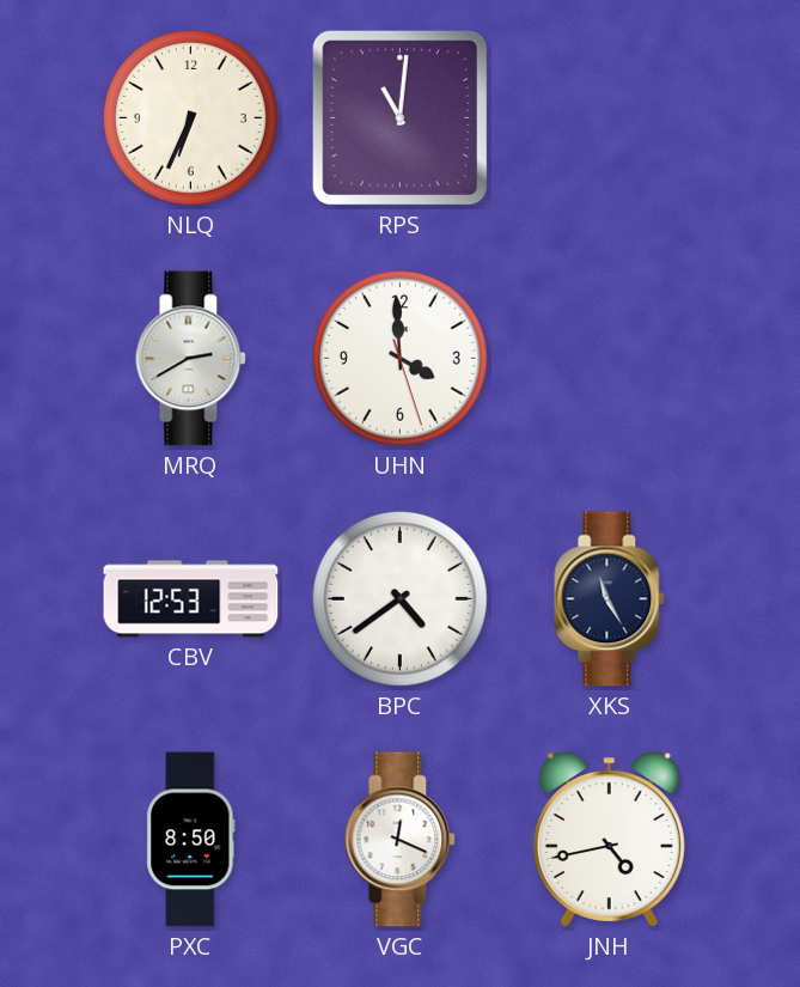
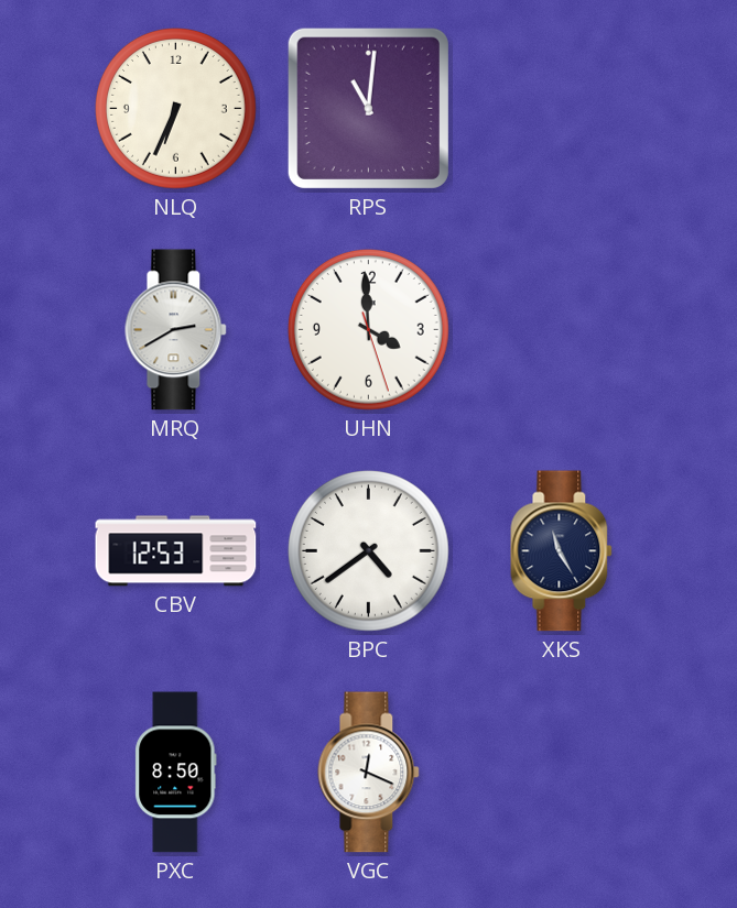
JNH: 4:43 -> none
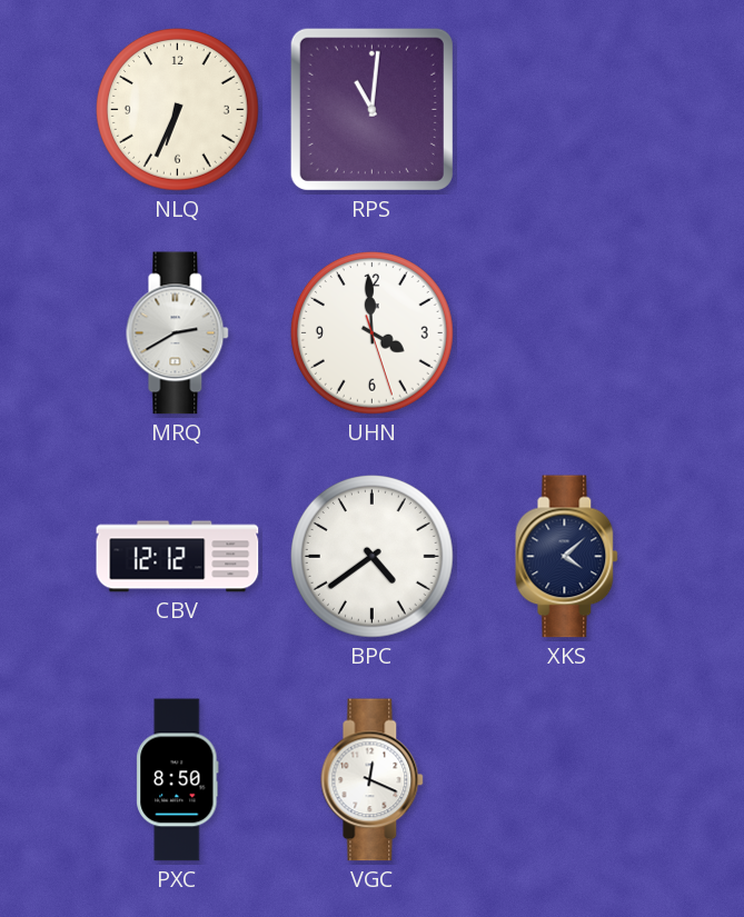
CBV: 12:53 -> 12:12
XKS: 11:25 -> 4:08
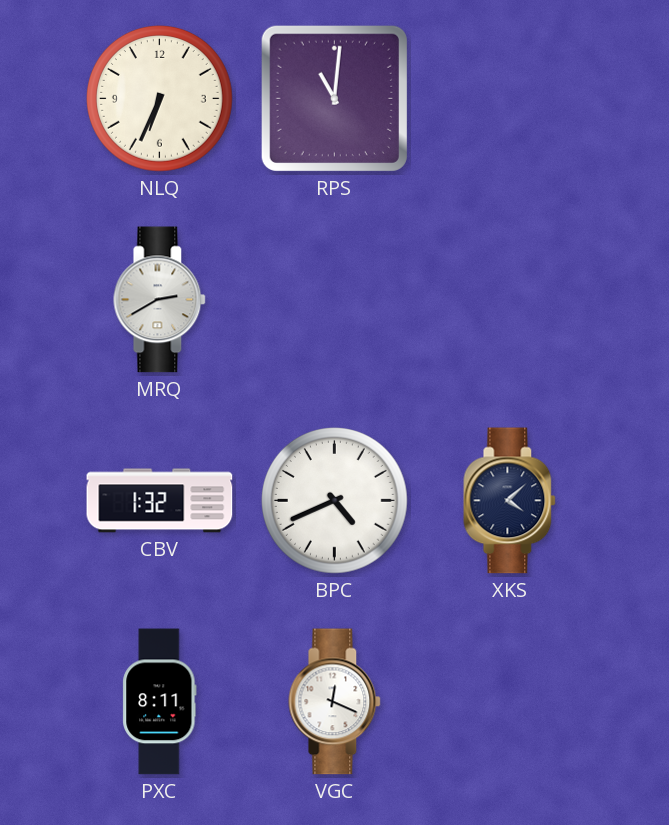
UHN: 3:59 -> none
CBV: 12:12 -> 1:32
BPC: 4:39 -> 4:41
PXC: 8:50 -> 8:11
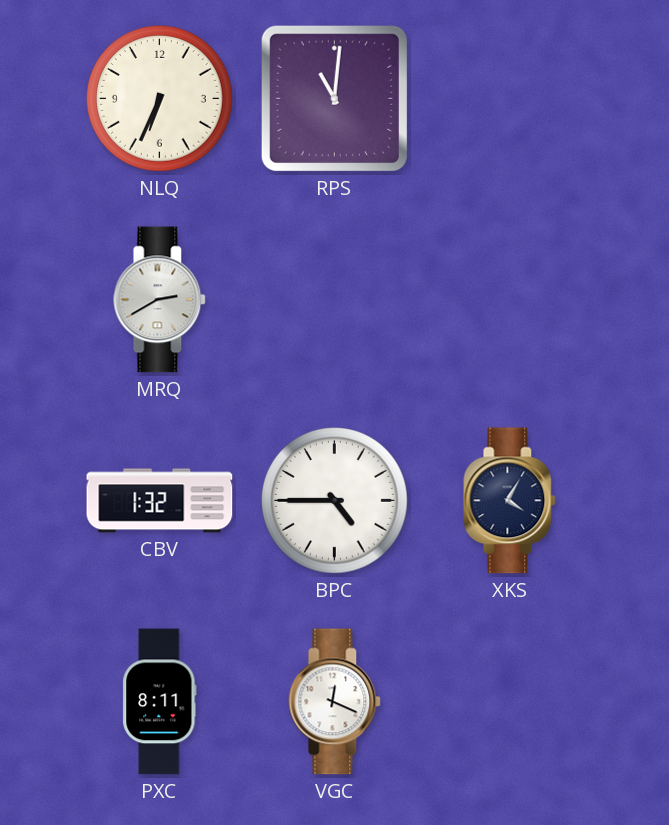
BPC: 4:41 -> 4:45
XKS: 4:08 -> 4:05
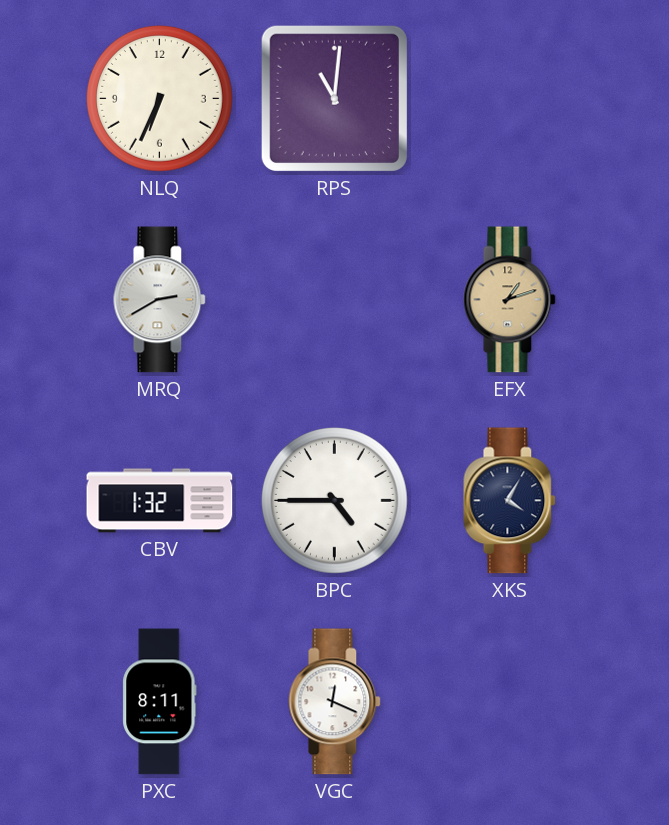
EFX: none -> 1:12
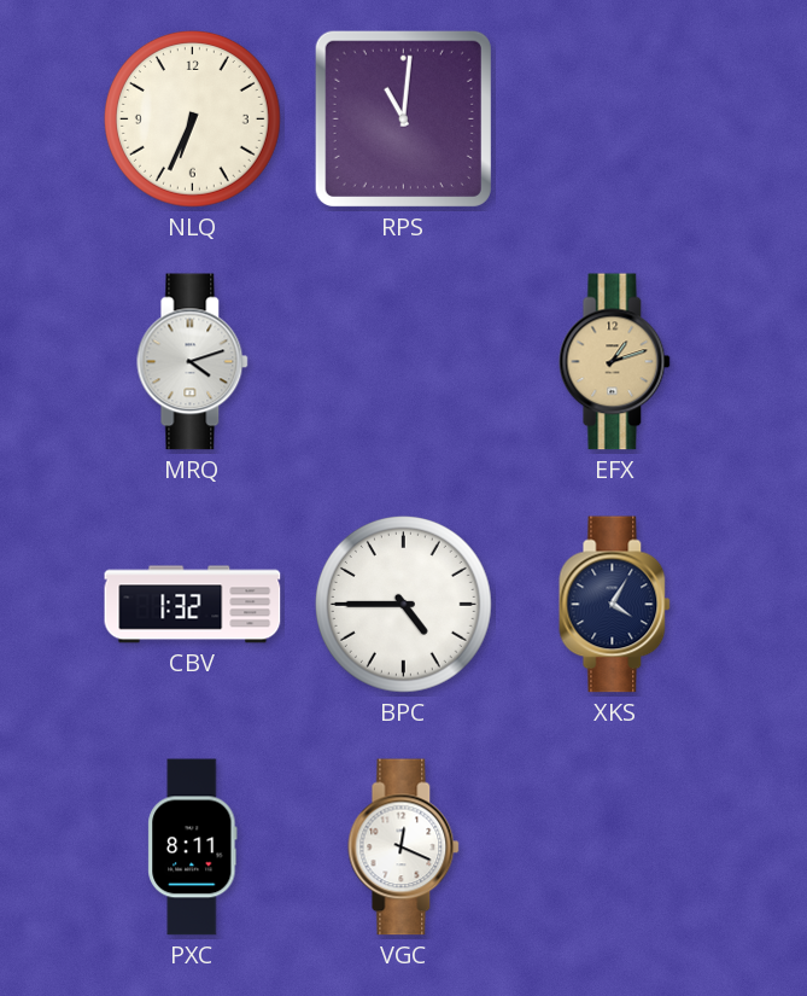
MRQ: 2:40 -> 4:12
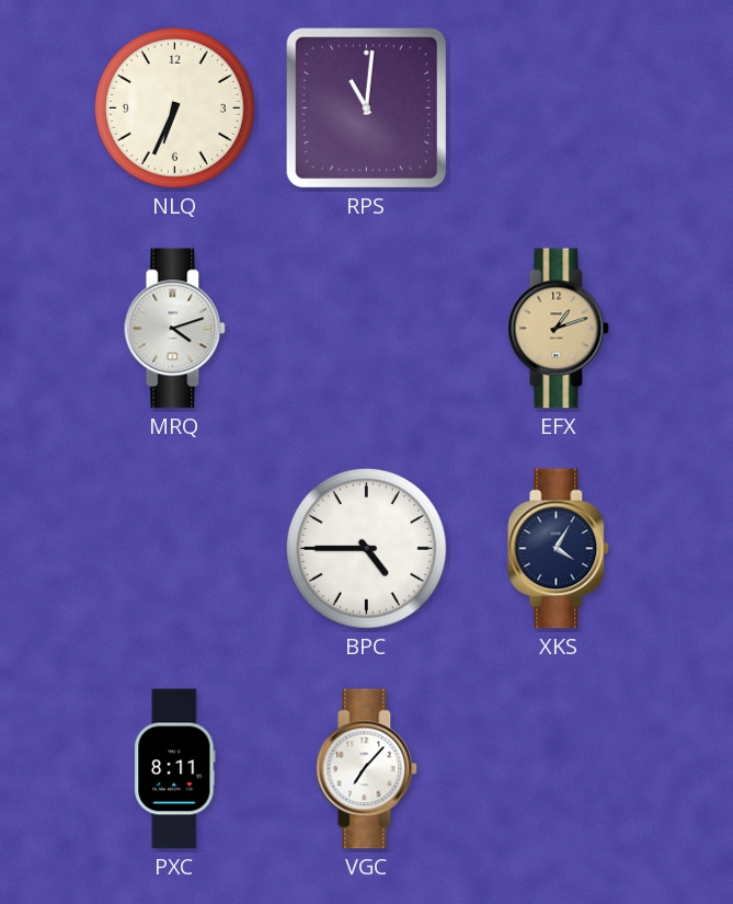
CBV: 1:32 -> none
VGC: 12:19 -> 7:07
